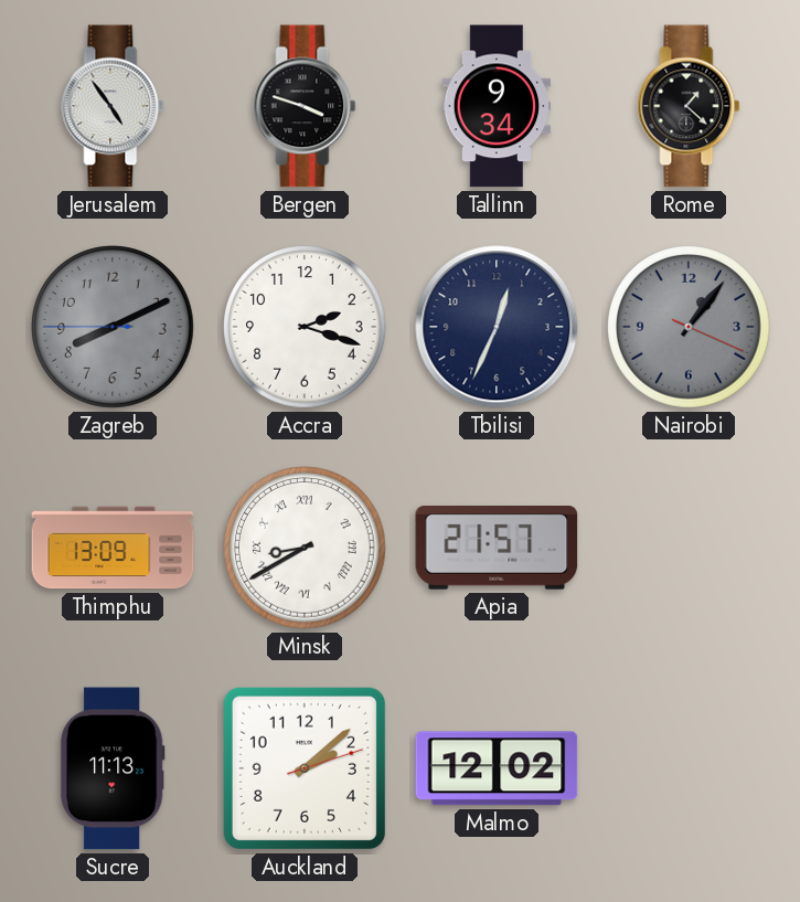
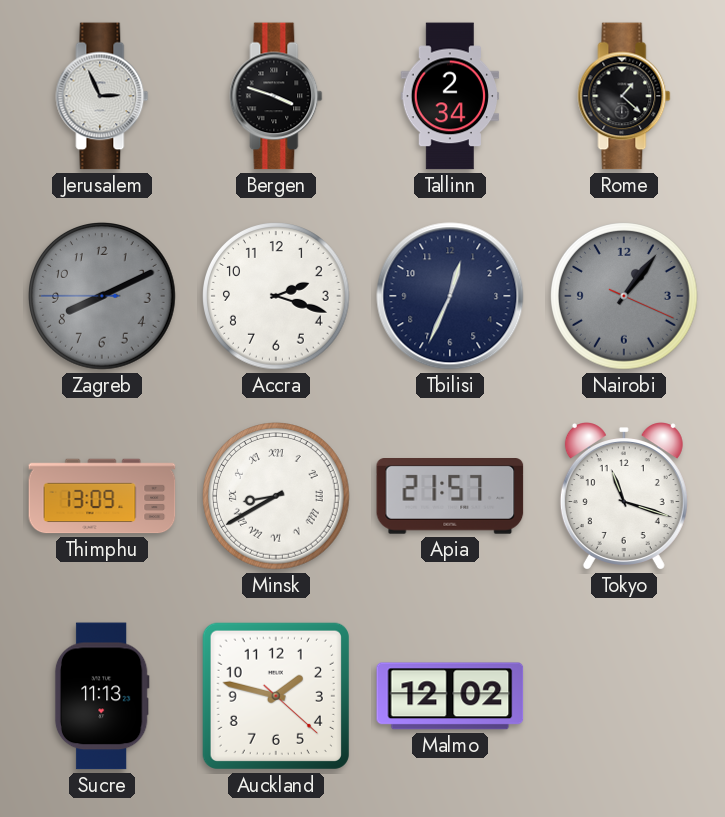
Jerusalem: 4:54 -> 2:56
Tallinn: 9:34 -> 2:34
Tokyo: none -> 11:18
Auckland: 2:08 -> 1:47
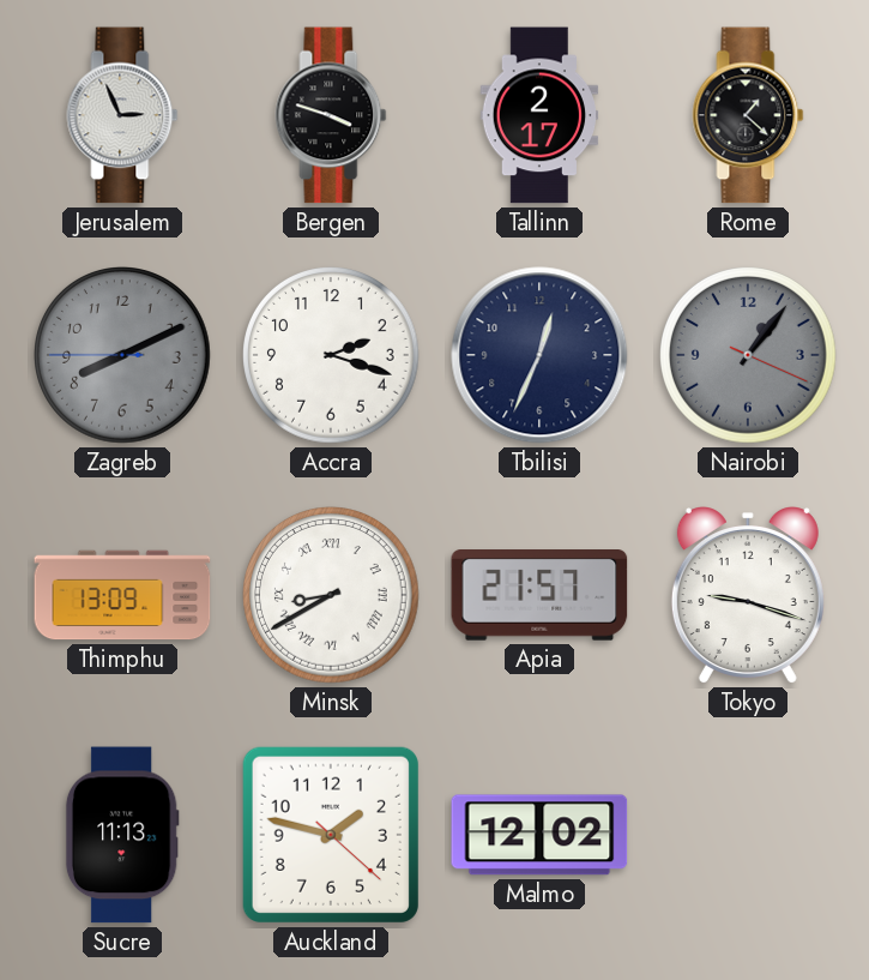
Tallinn: 2:34 -> 2:17
Tokyo: 11:18 -> 9:18
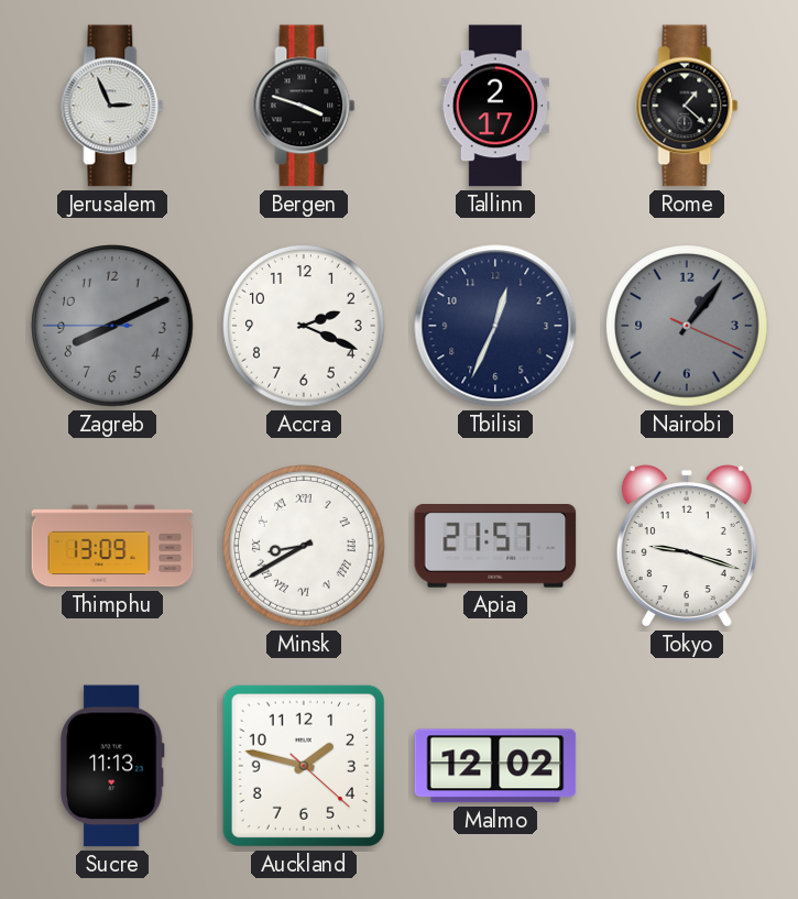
Accra: 2:18 -> 2:19
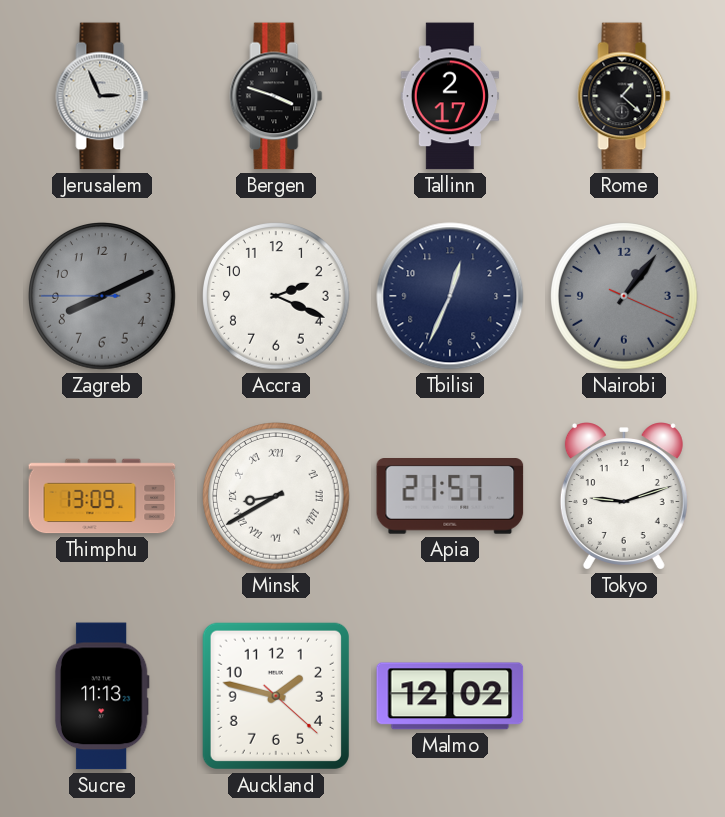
Tokyo: 9:18 -> 9:12
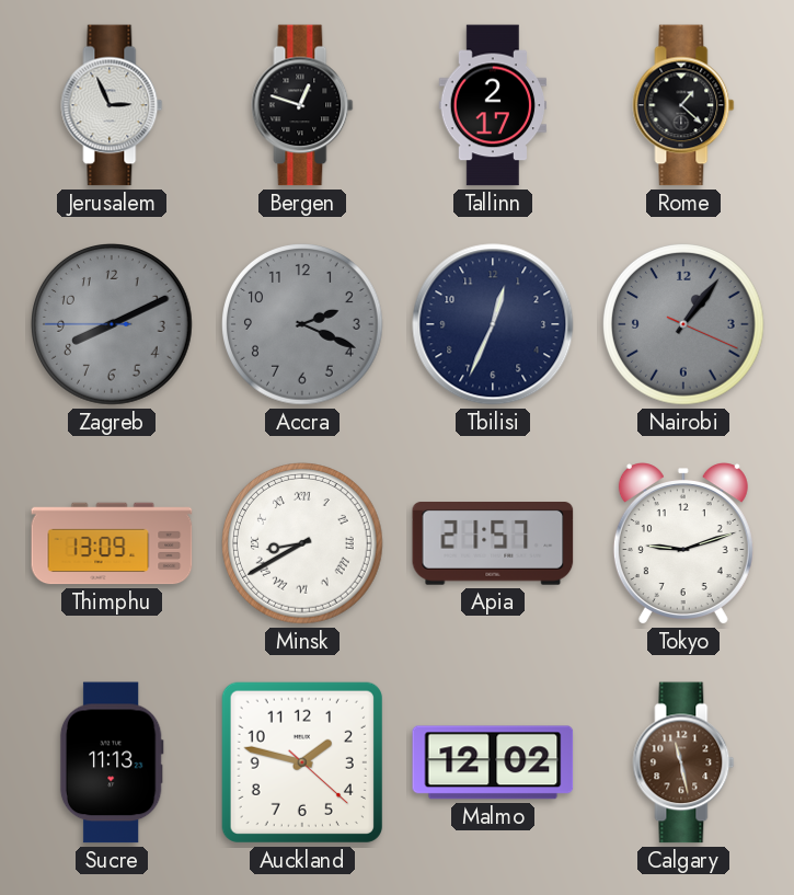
Bergen: 3:48 -> 12:48
Accra dial: white -> grey
Calgary: none -> 11:28
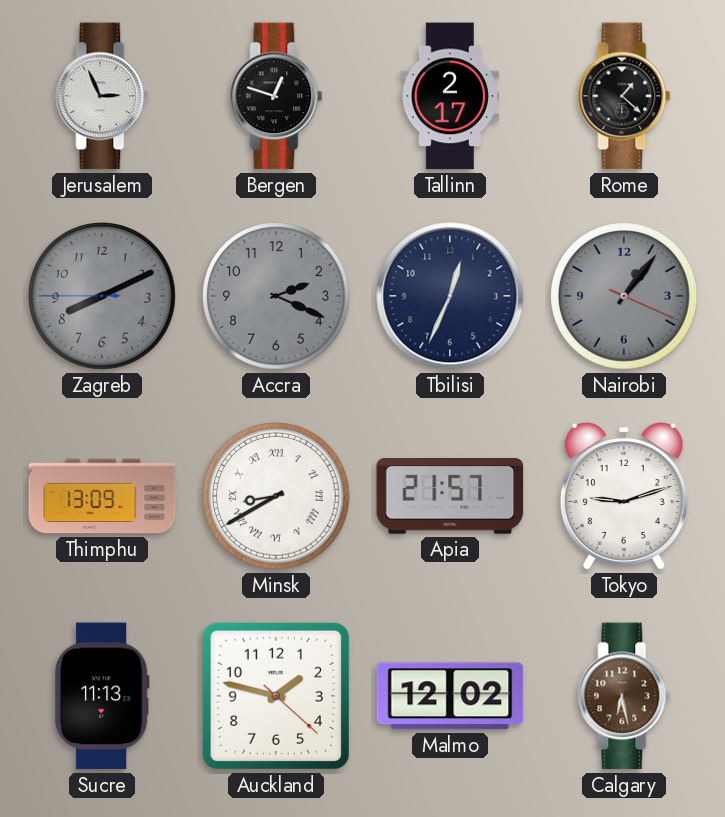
Calgary: 11:28 -> 6:28
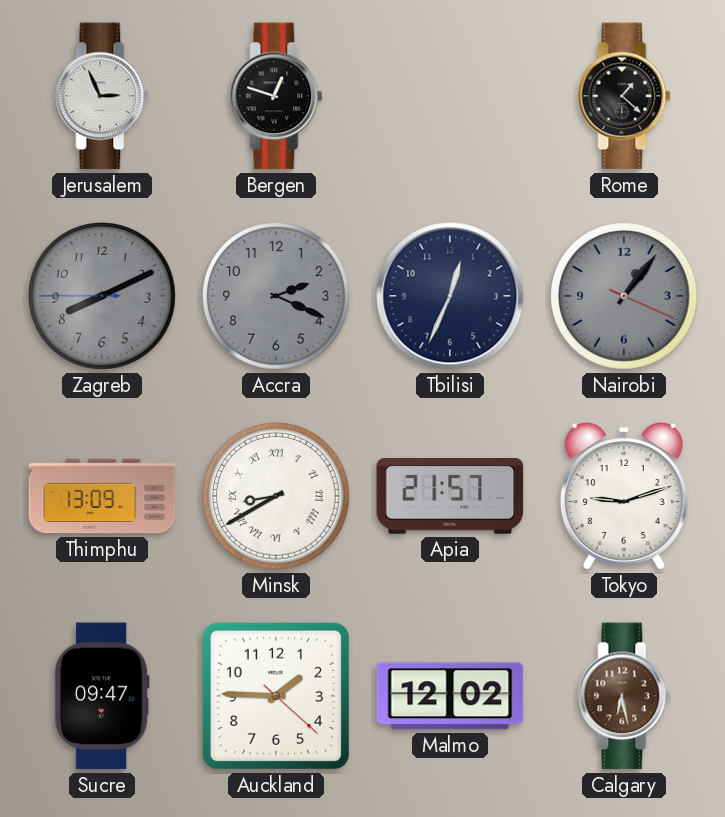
Tallinn: 2:17 -> none
Sucre: 11:13 -> 09:47
Auckland: 1:47 -> 1:45
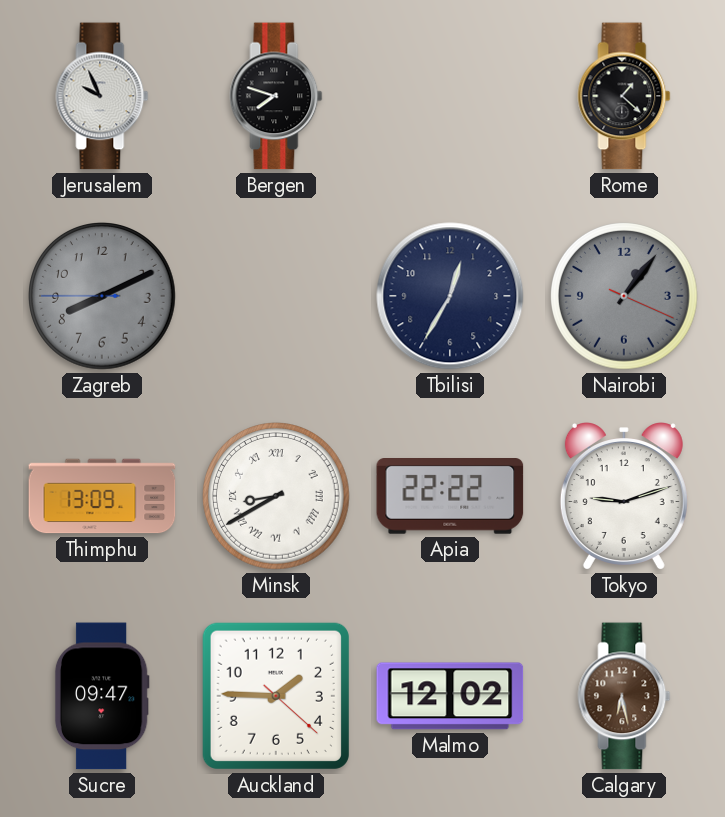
Jerusalem: 2:56 -> 9:56
Bergen: 12:48 -> 7:48
Accra: 2:19 -> none
Tbilisi: 12:34 -> 12:35
Apia: 21:57 -> 22:22
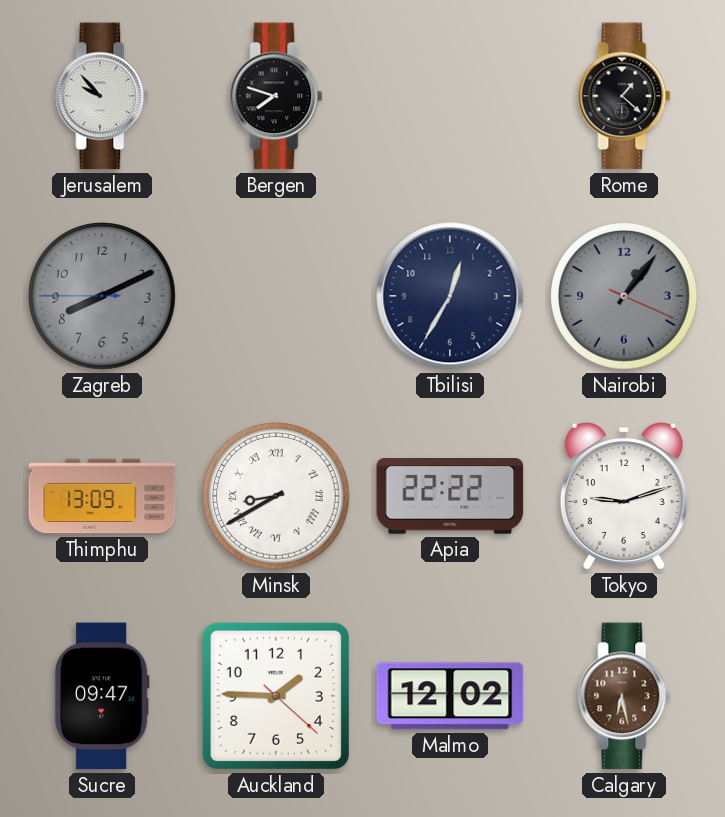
Jerusalem: 9:56 -> 9:53
